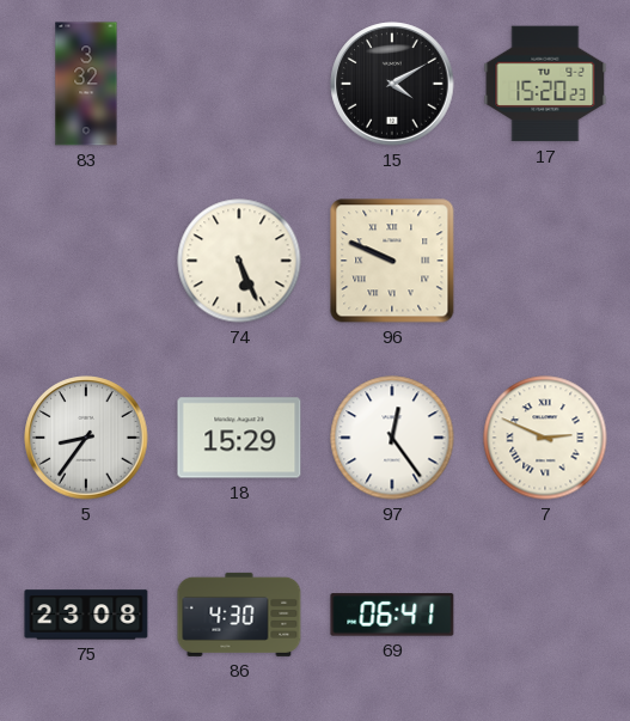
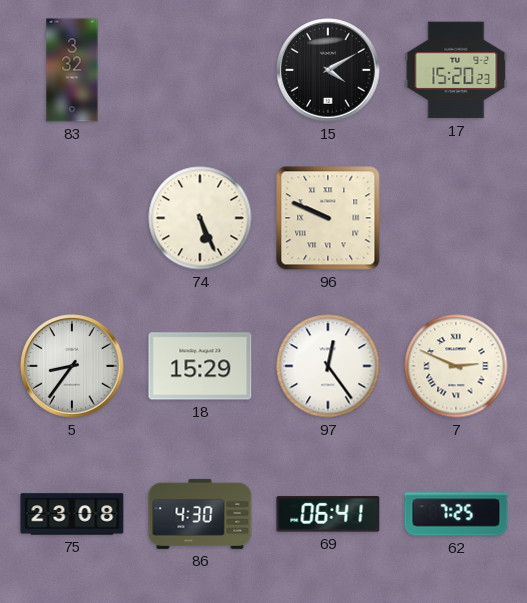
62: none -> 7:25
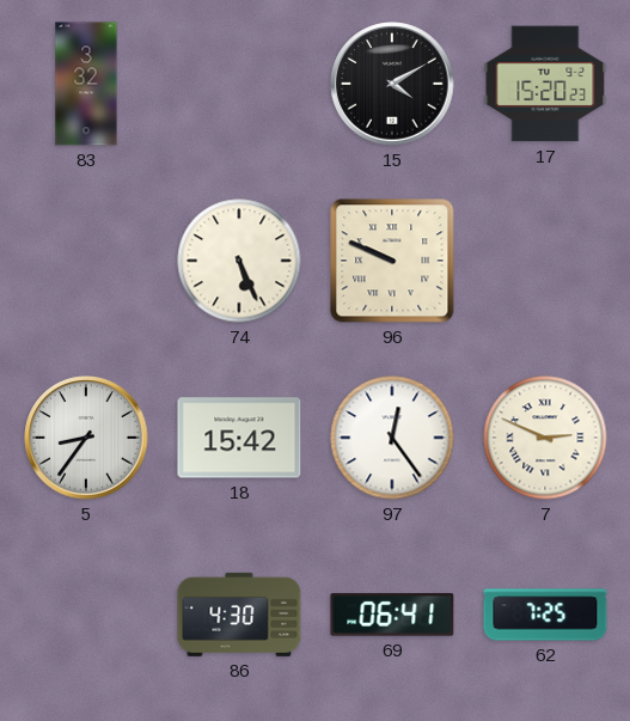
18: 15:29 -> 15:42
75: 23:08 -> none
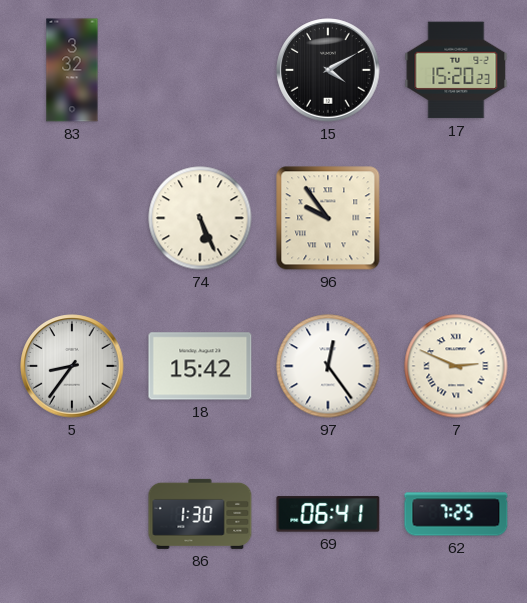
96: 9:49 -> 9:54
86: 4:30 -> 1:30
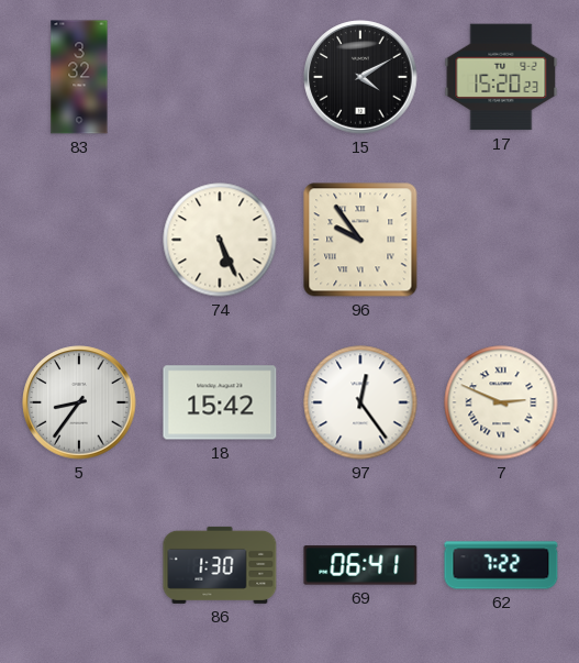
62: 7:25 -> 7:22
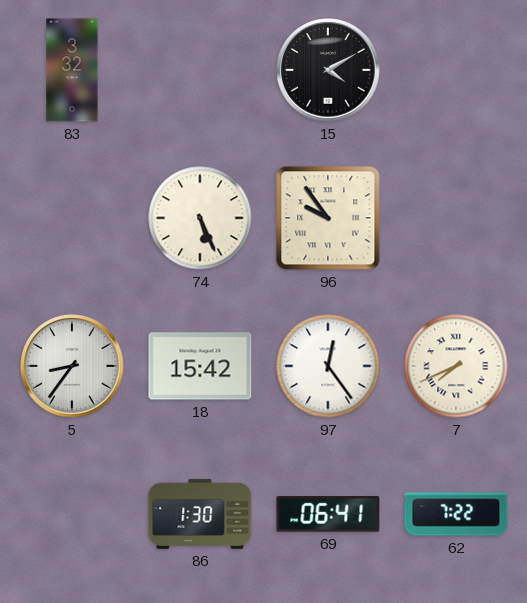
17: 15:20 -> none
7: 2:49 -> 7:41
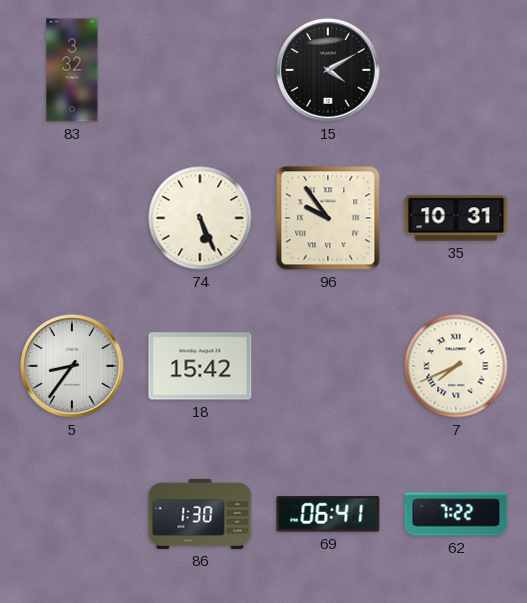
35: none -> 10:31
97: 12:24 -> none
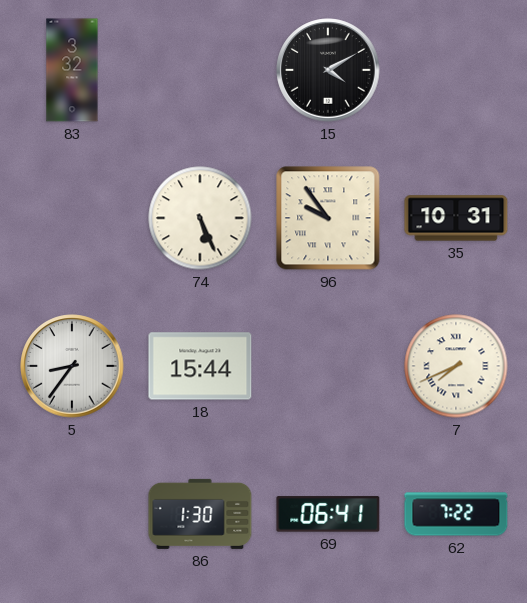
18: 15:42 -> 15:44
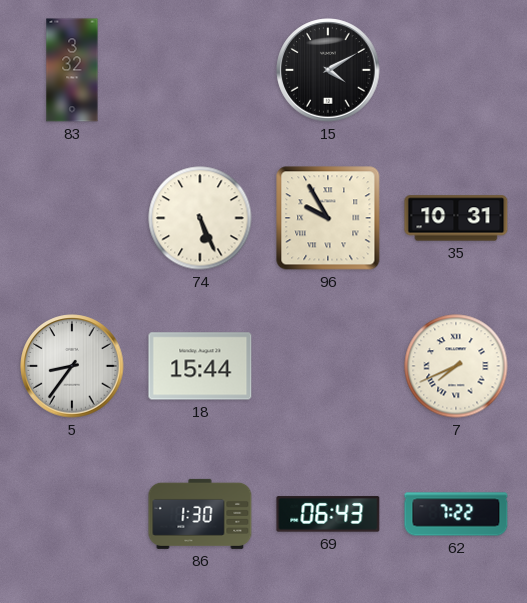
96: 9:54 -> 9:55
69: 06:41 -> 06:43
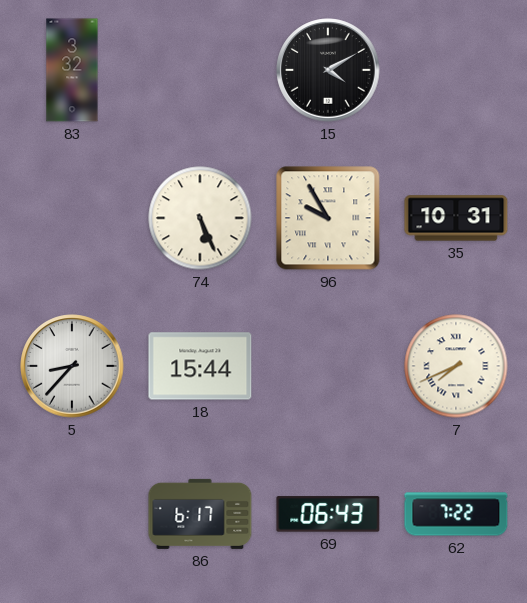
5: 8:36 -> 8:37
86: 1:30 -> 6:17
